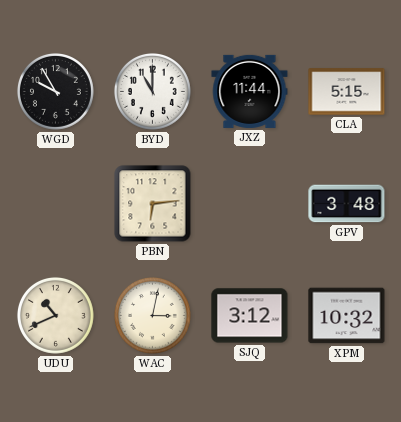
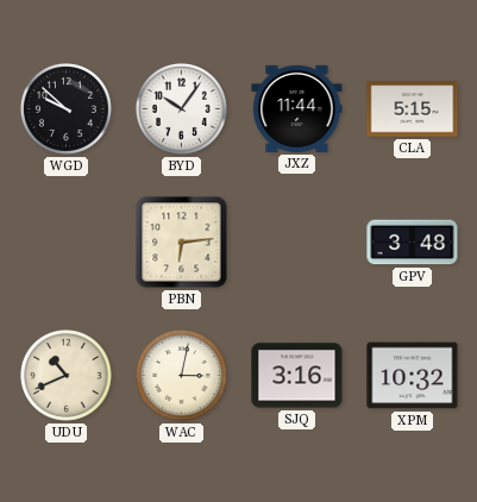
WGD: 9:55 -> 9:52
BYD: 11:00 -> 10:06
SJQ: 3:12 -> 3:16
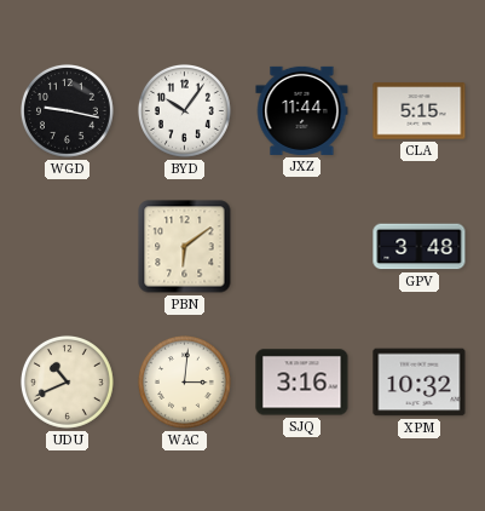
WGD: 9:52 -> 9:17
PBN: 6:14 -> 6:09
WAC: 3:02 -> 3:01
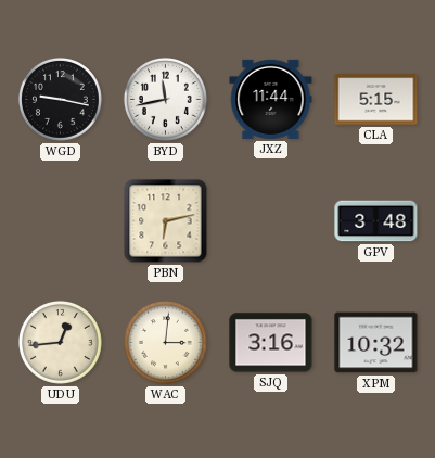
BYD: 10:06 -> 11:43
PBN: 6:09 -> 6:13
UDU: 10:41 -> 12:44
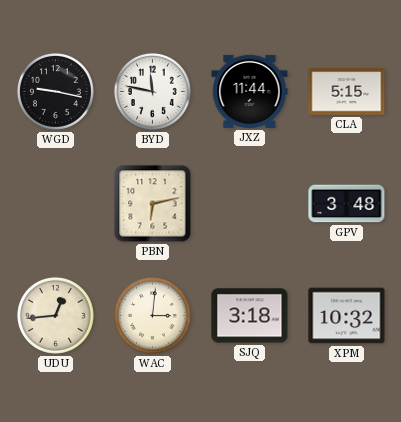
BYD: 11:43 -> 11:47
SJQ: 3:16 -> 3:18
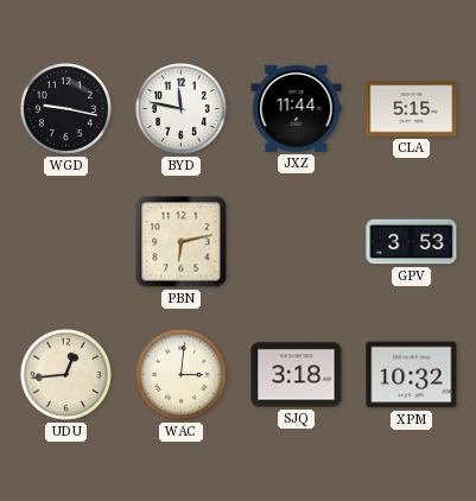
GPV: 3:48 -> 3:53
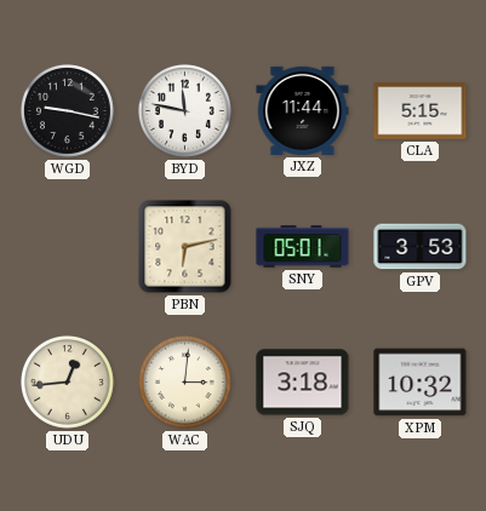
SNY: none -> 05:01
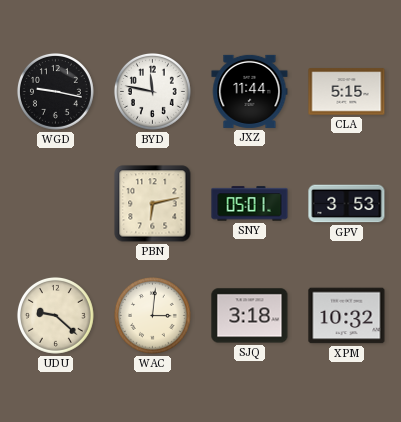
UDU: 12:44 -> 9:22
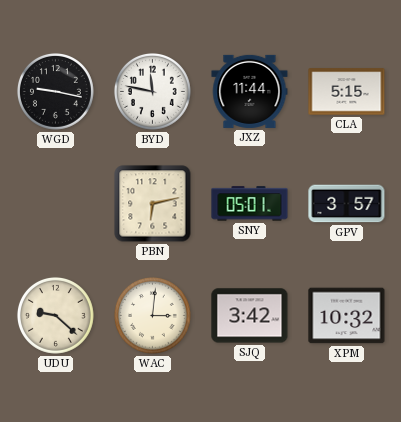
GPV: 3:53 -> 3:57
SJQ: 3:18 -> 3:42
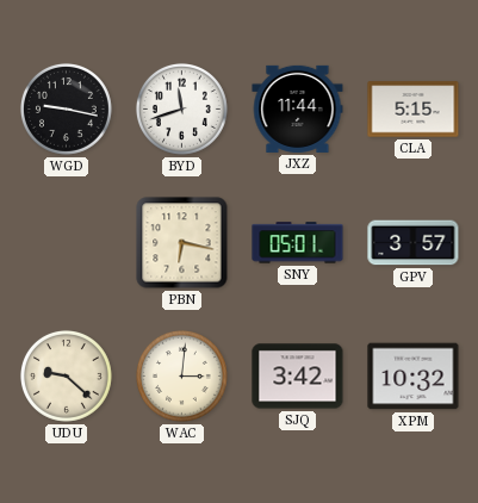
BYD: 11:47 -> 11:42
PBN: 6:13 -> 6:17
